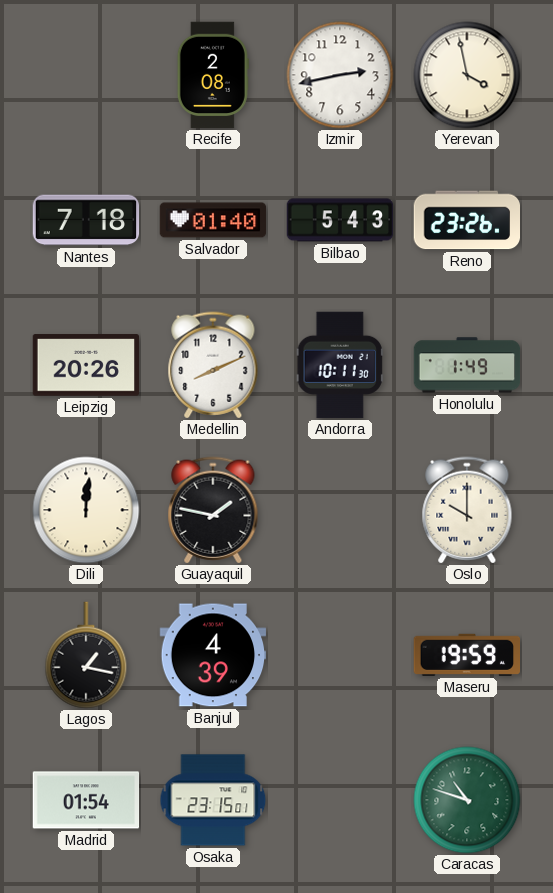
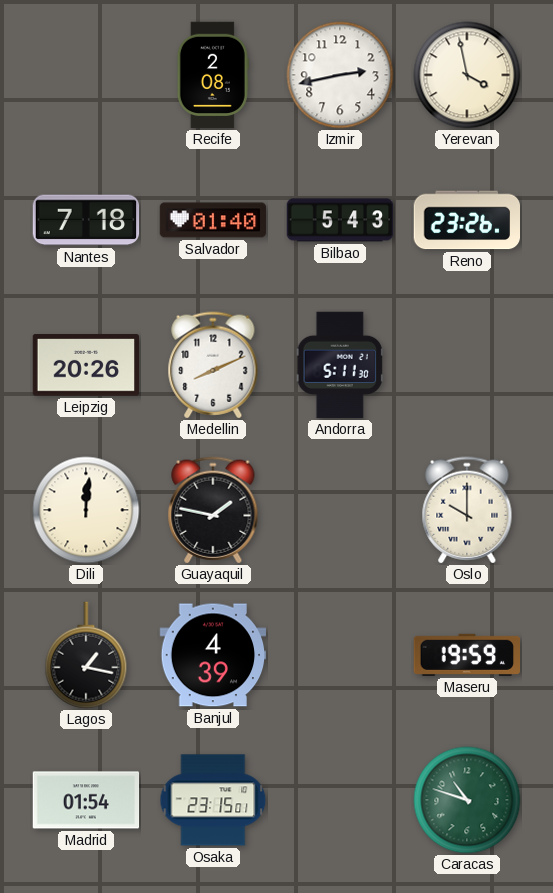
Andorra: 10:11 -> 5:11
Honolulu: 1:49 -> none
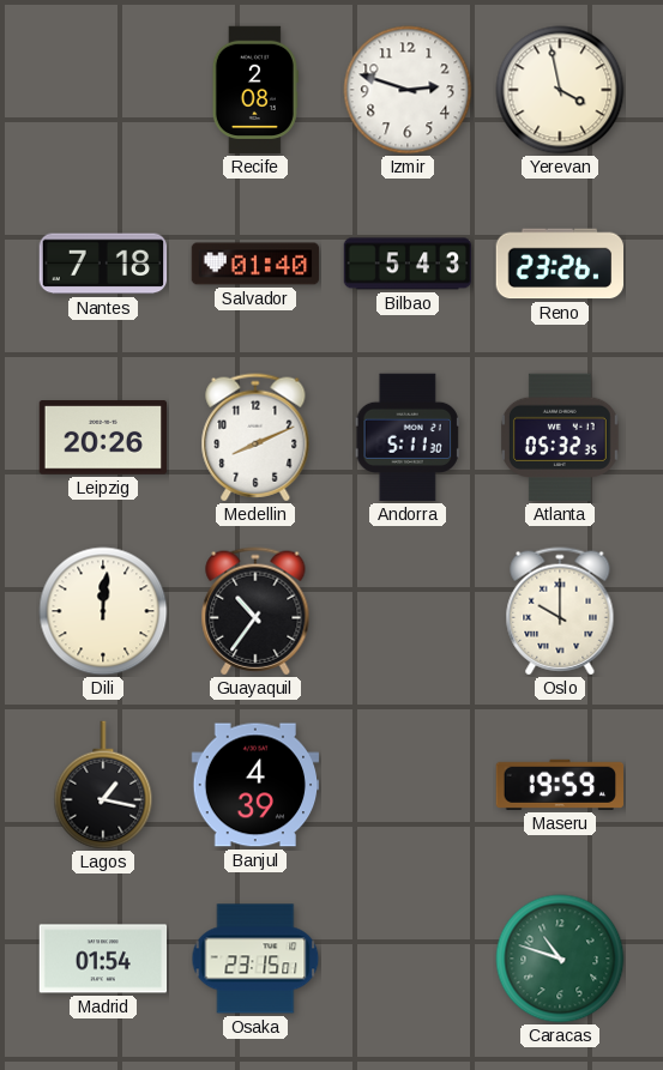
Izmir: 2:43 -> 2:48
Atlanta: none -> 05:32
Guayaquil: 1:47 -> 10:36
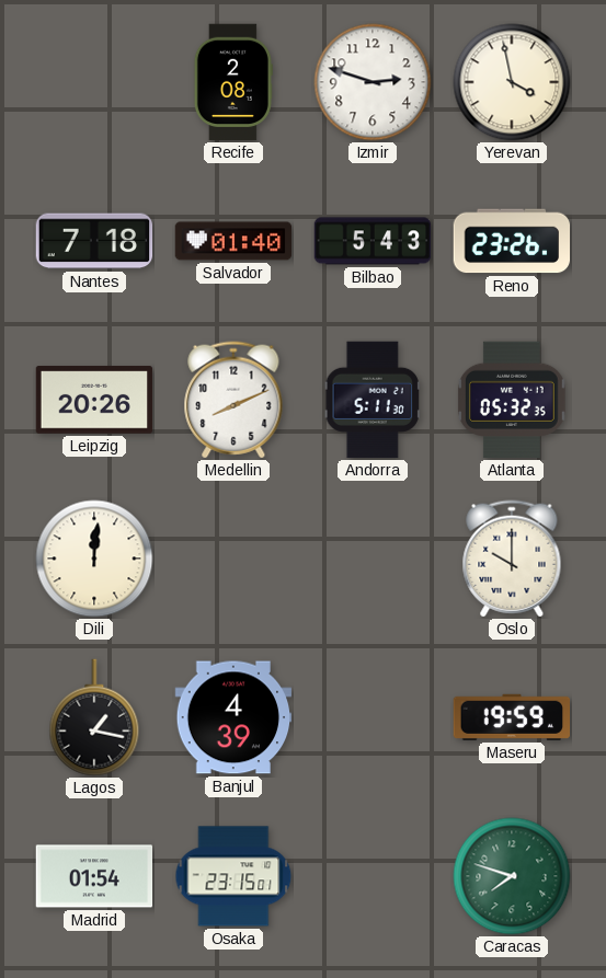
Guayaquil: 10:36 -> none
Caracas: 10:48 -> 7:48
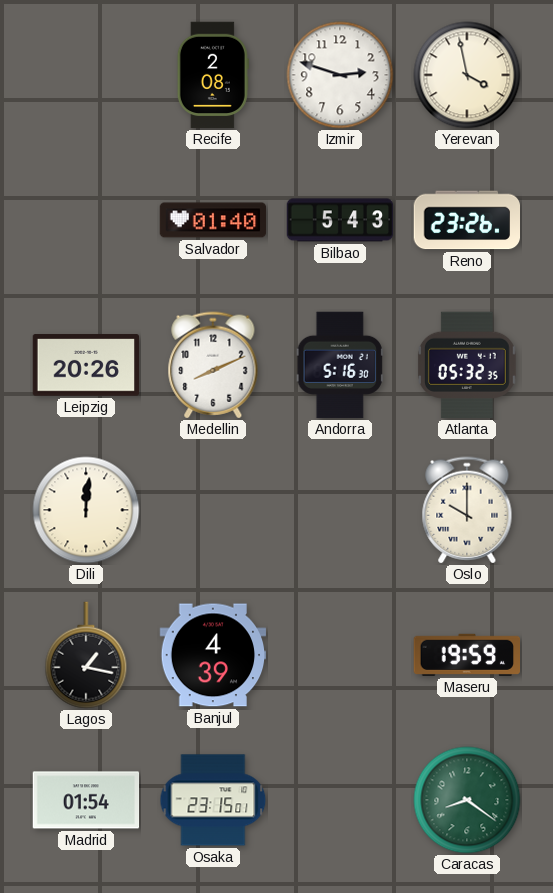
Nantes: 7:18 -> none
Andorra: 5:11 -> 5:16
Caracas: 7:48 -> 8:21
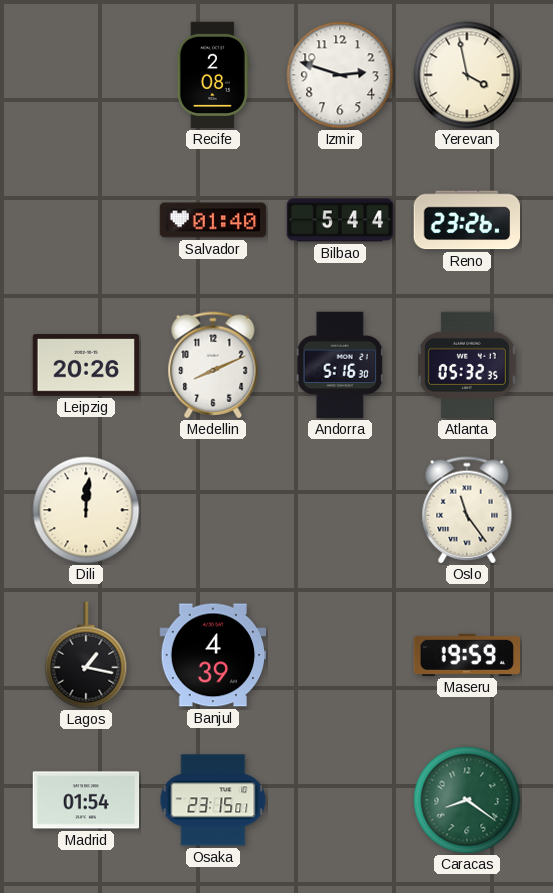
Bilbao: 5:43 -> 5:44
Oslo: 10:00 -> 11:24
